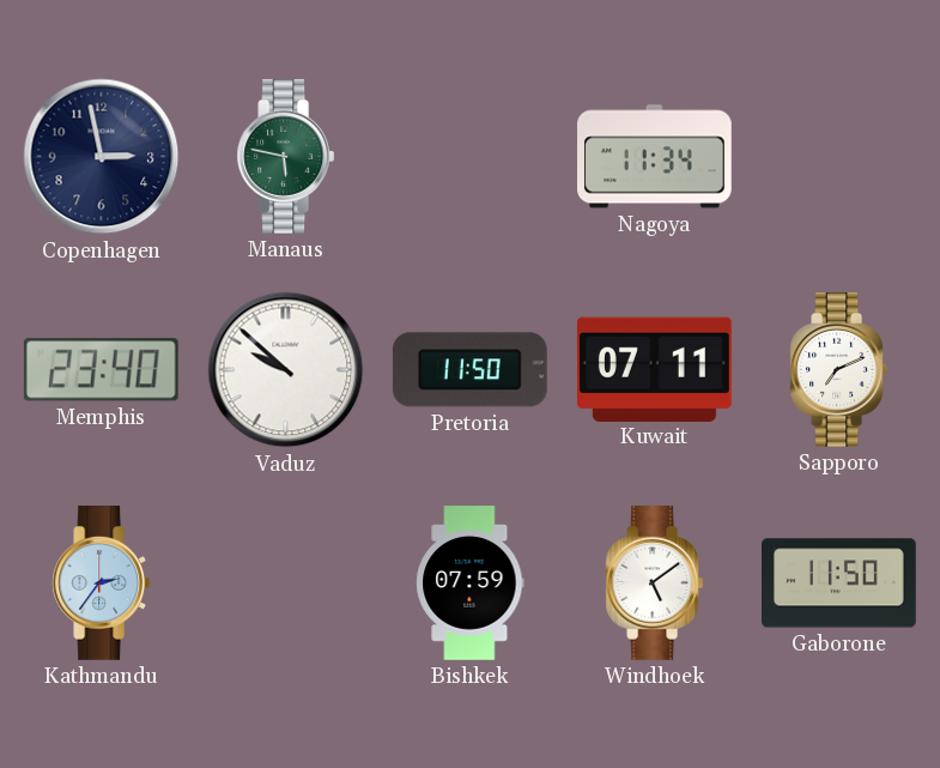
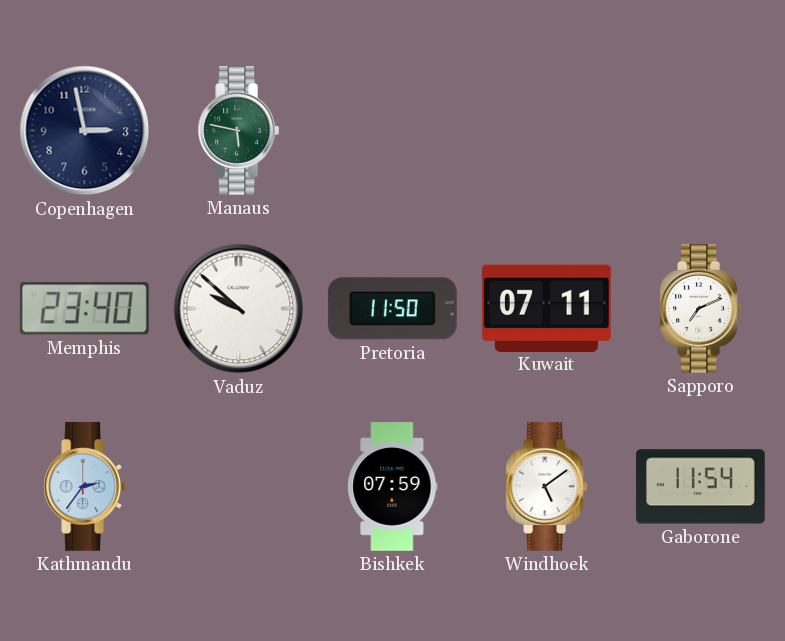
Nagoya: 11:34 -> none
Gaborone: 11:50 -> 11:54
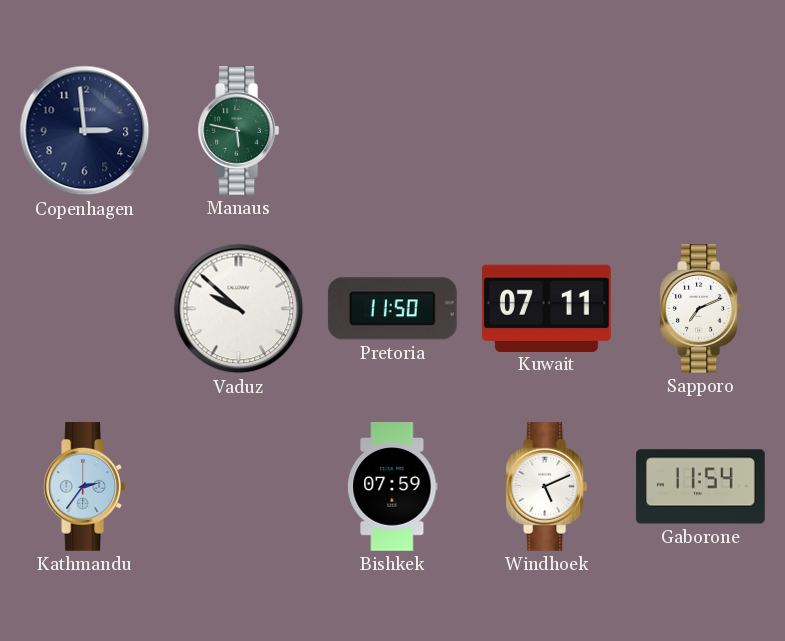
Copenhagen: 2:58 -> 2:59
Memphis: 23:40 -> none
Windhoek: 5:09 -> 5:11
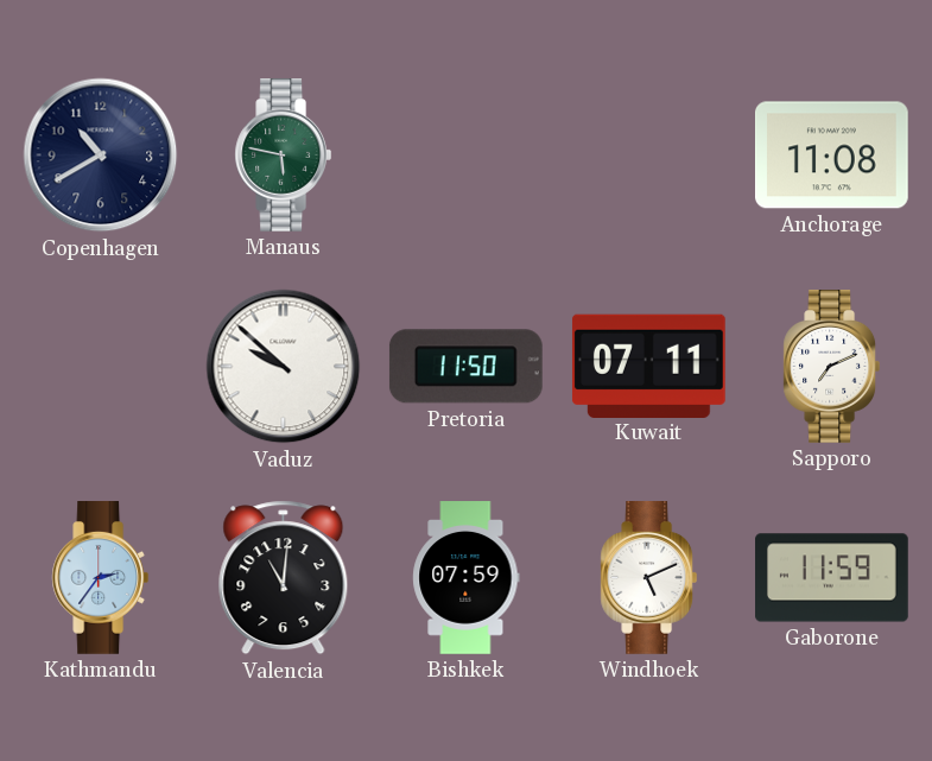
Copenhagen: 2:59 -> 10:40
Anchorage: none -> 11:08
Valencia: none -> 11:01
Gaborone: 11:54 -> 11:59
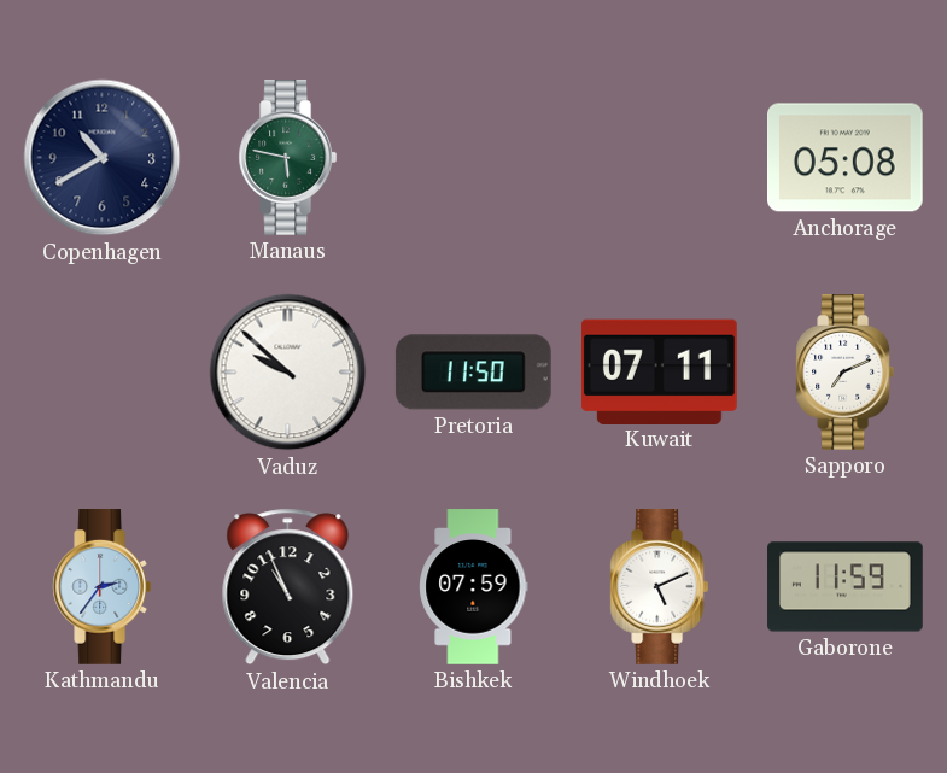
Anchorage: 11:08 -> 05:08
Valencia: 11:01 -> 10:56
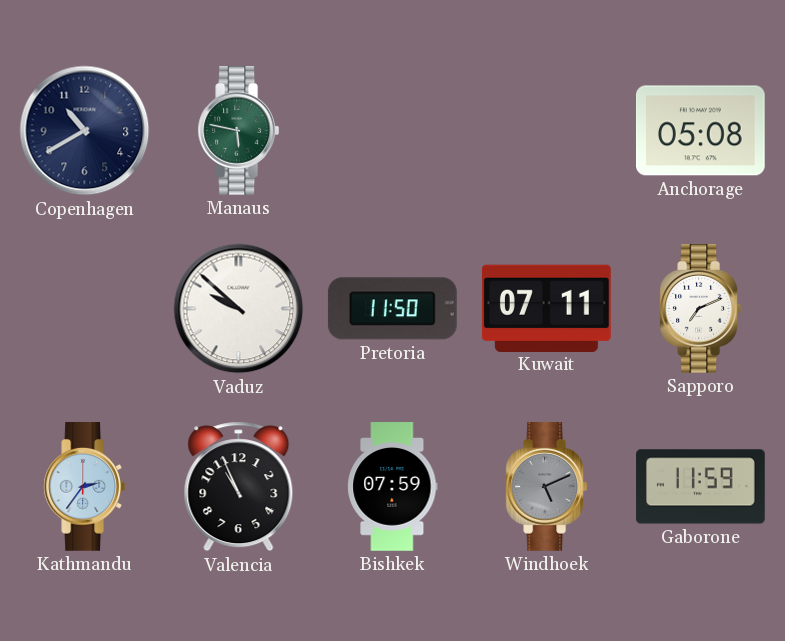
Windhoek dial: white -> grey
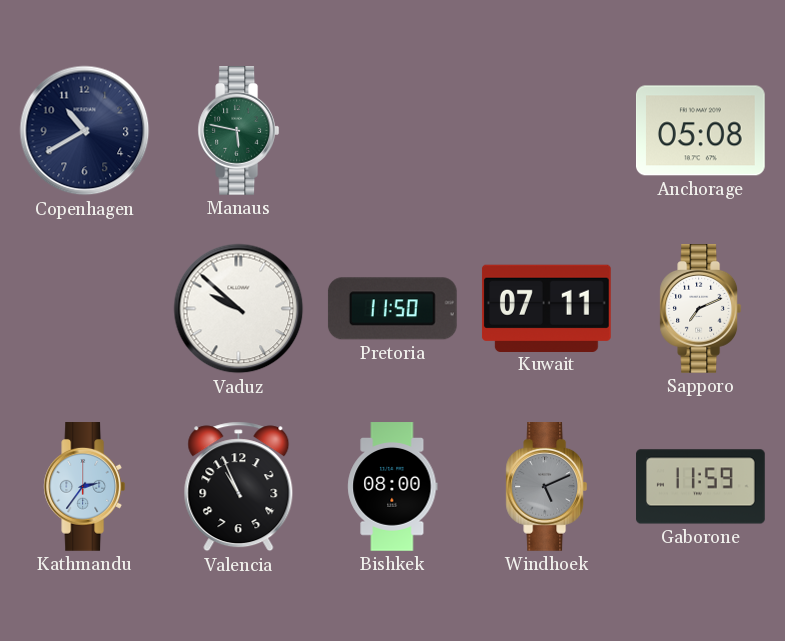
Bishkek: 07:59 -> 08:00
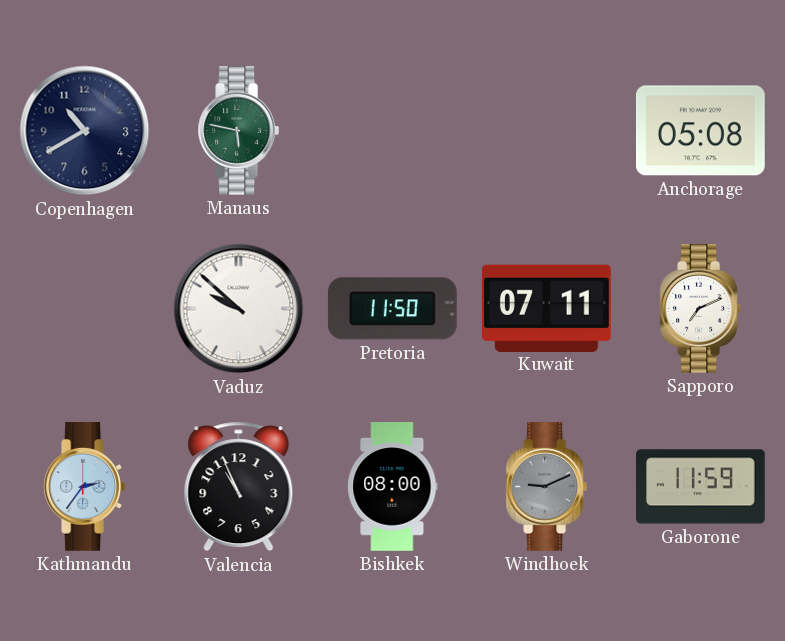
Windhoek: 5:11 -> 9:11
